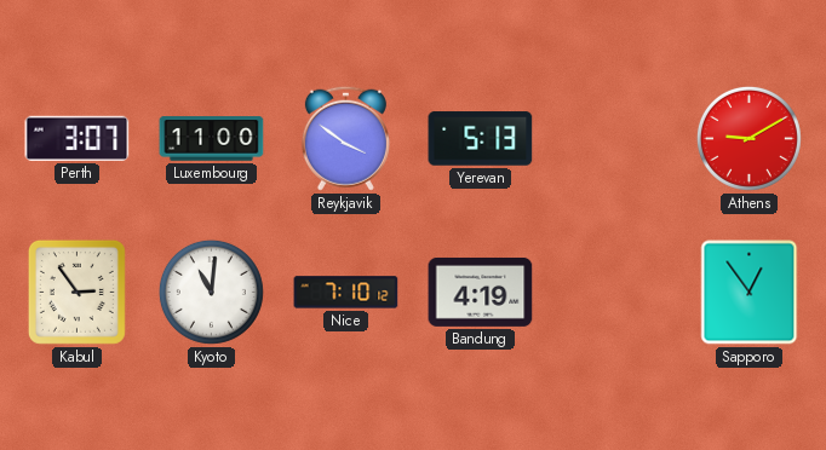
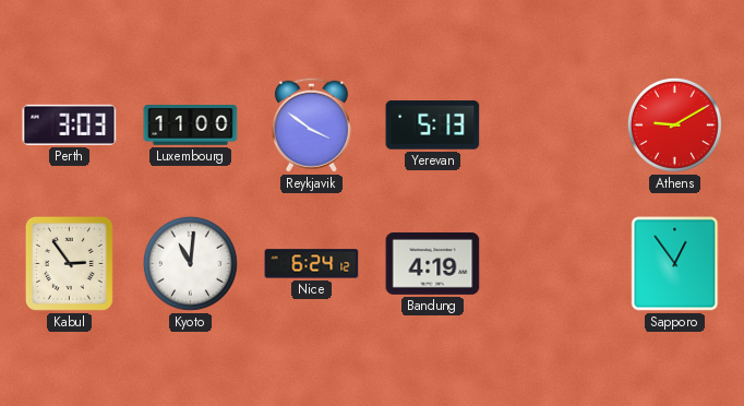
Perth: 3:07 -> 3:03
Nice: 7:10 -> 6:24
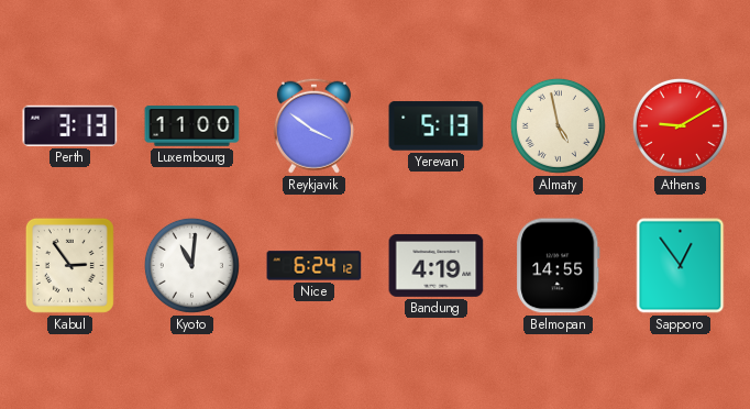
Perth: 3:03 -> 3:13
Almaty: none -> 4:58
Belmopan: none -> 14:55
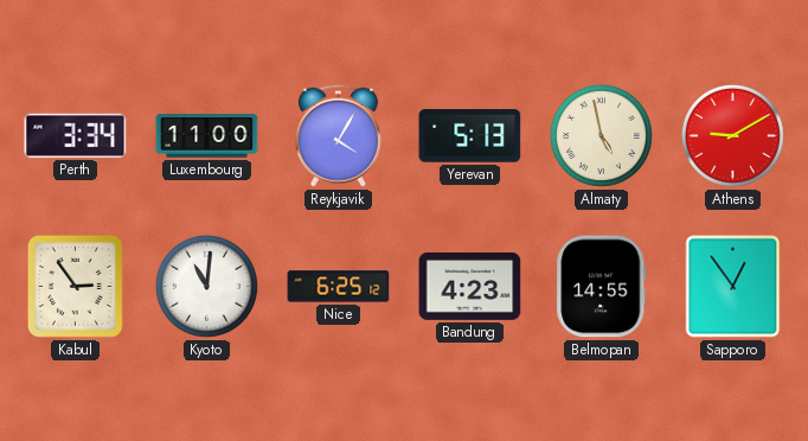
Perth: 3:13 -> 3:34
Reykjavik: 3:51 -> 4:05
Nice: 6:24 -> 6:25
Bandung: 4:19 -> 4:23
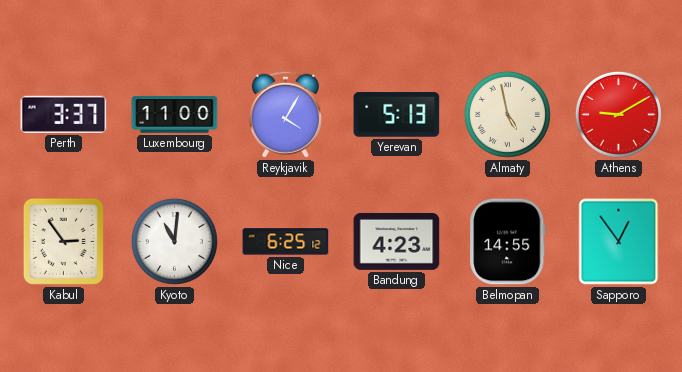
Perth: 3:34 -> 3:37
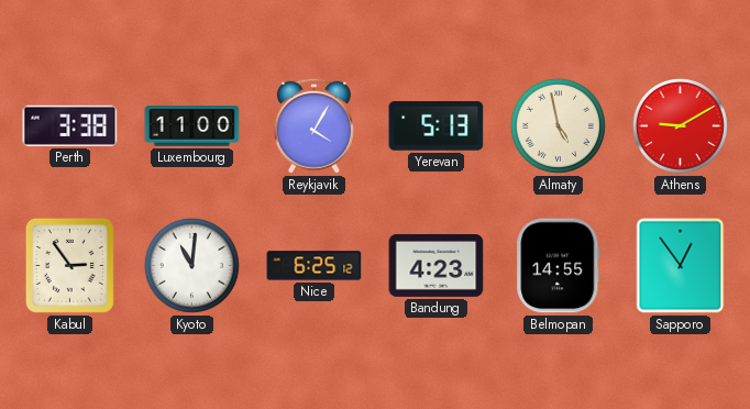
Perth: 3:37 -> 3:38
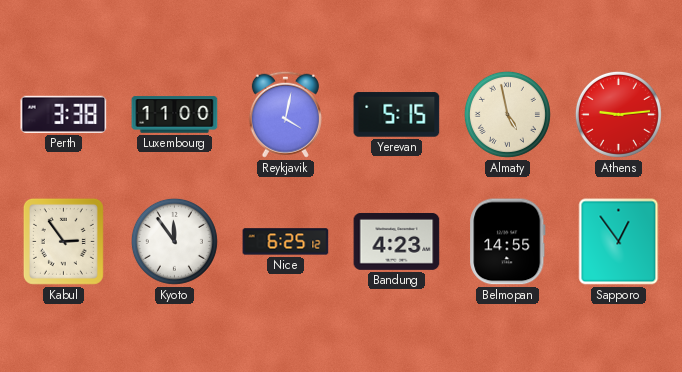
Reykjavik: 4:05 -> 4:02
Yerevan: 5:13 -> 5:15
Athens: 9:10 -> 9:14
Kyoto: 11:01 -> 11:54
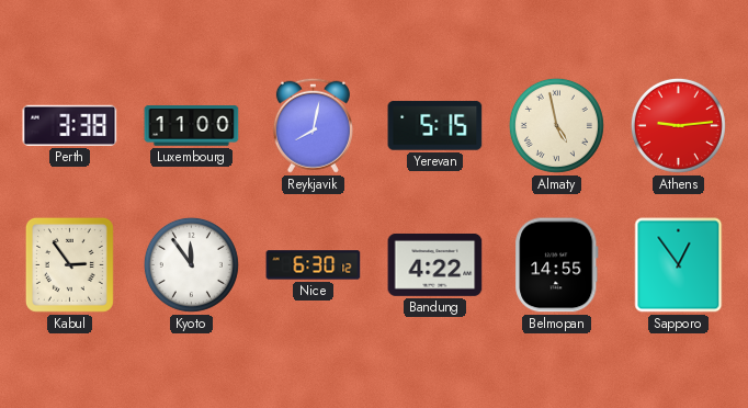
Reykjavik: 4:02 -> 8:02
Nice: 6:25 -> 6:30
Bandung: 4:23 -> 4:22
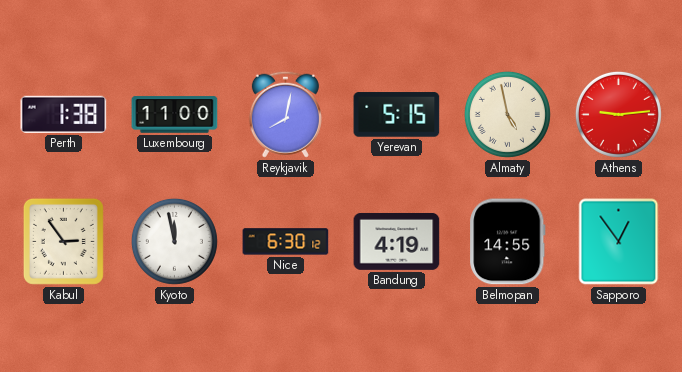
Perth: 3:38 -> 1:38
Kyoto: 11:54 -> 11:58
Bandung: 4:22 -> 4:19
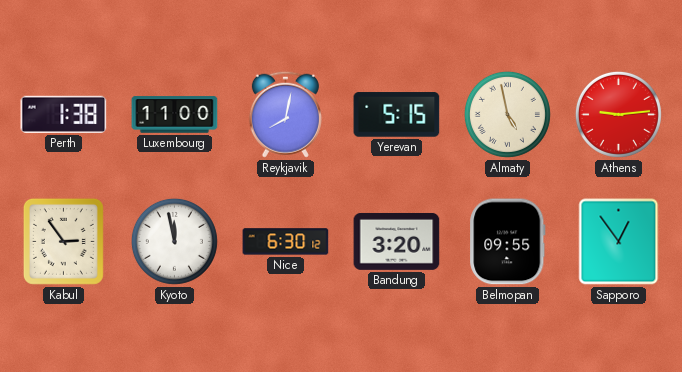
Bandung: 4:19 -> 3:20
Belmopan: 14:55 -> 09:55
